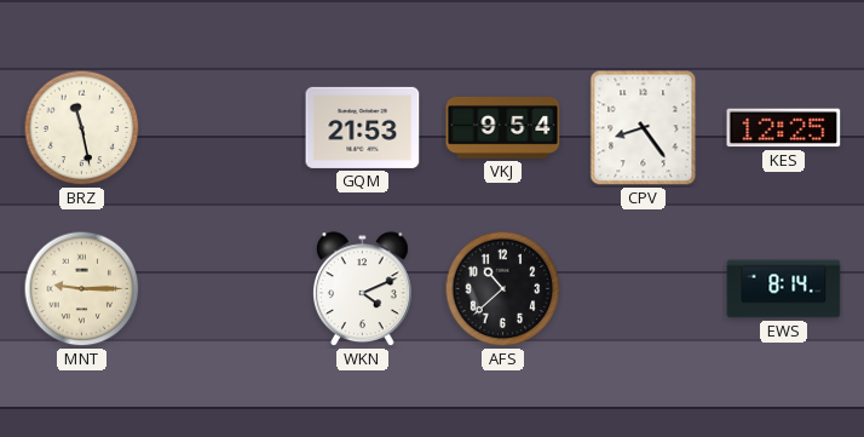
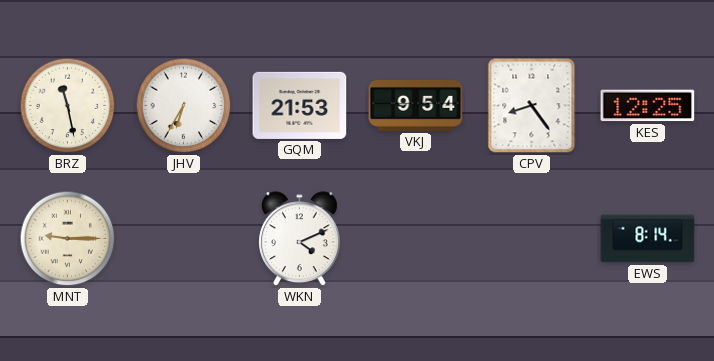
JHV: none -> 6:35
AFS: 10:38 -> none
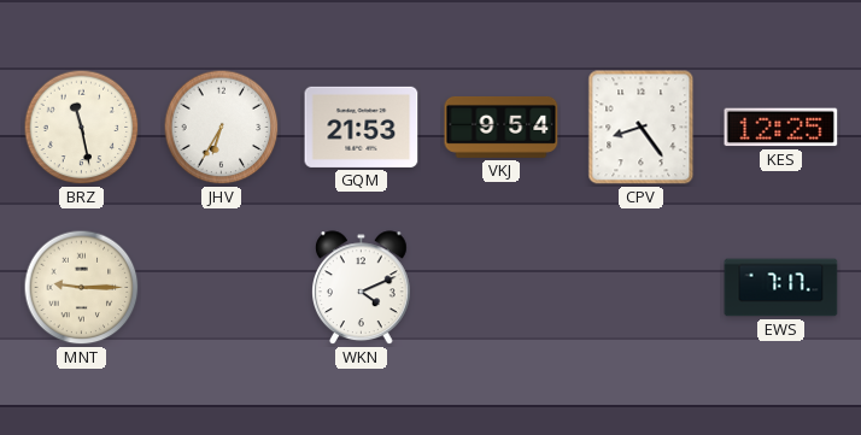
EWS: 8:14 -> 7:17
